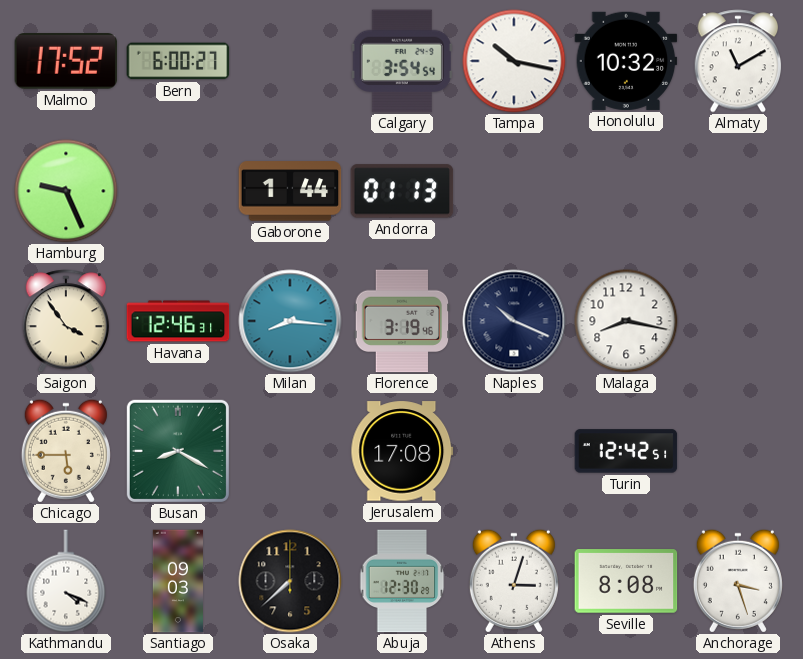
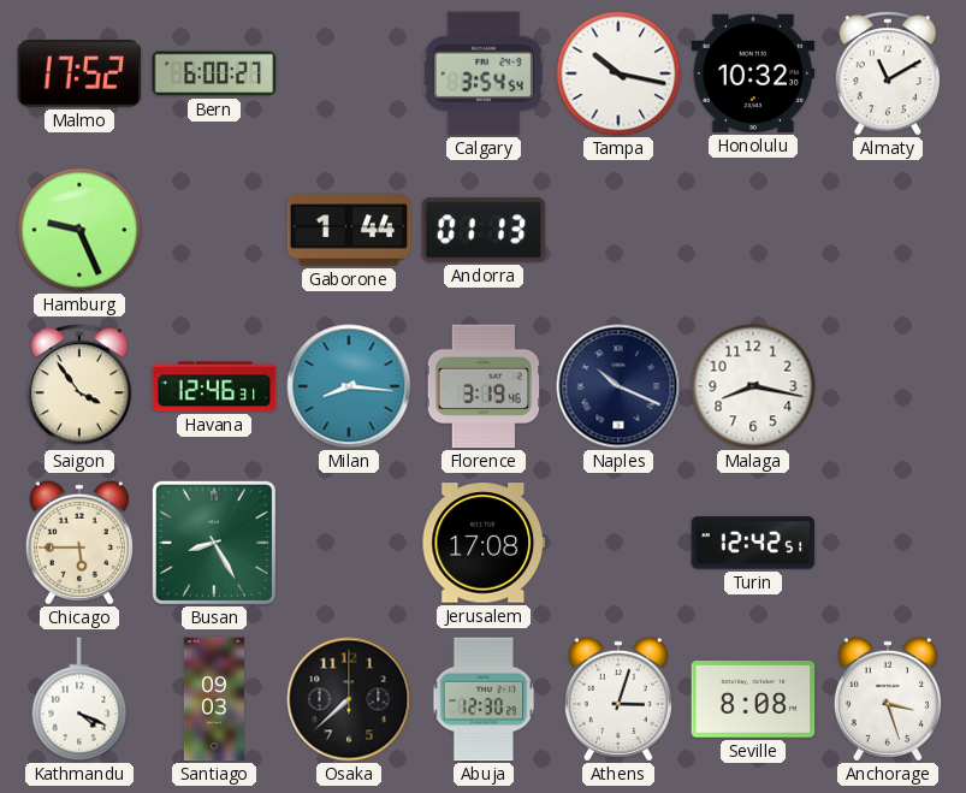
Busan: 8:20 -> 8:25
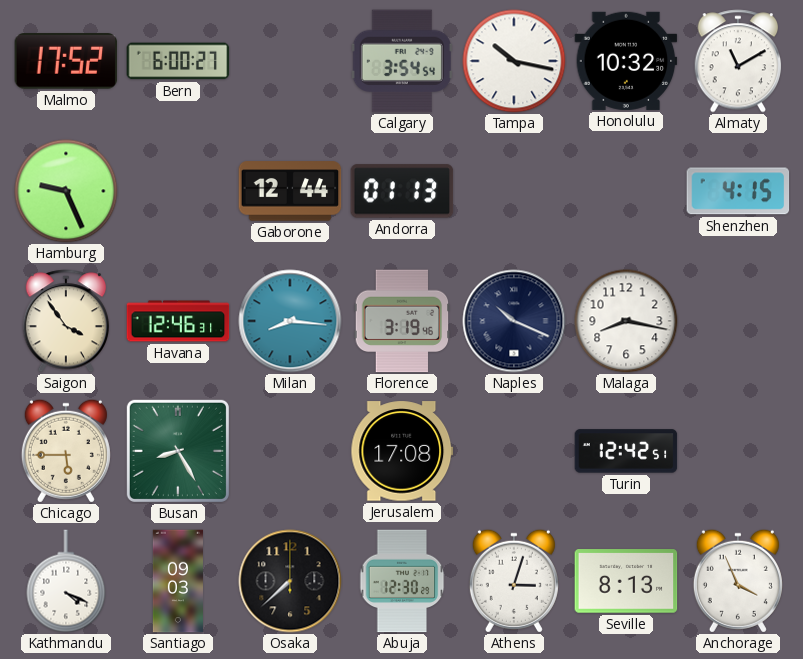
Gaborone: 1:44 -> 12:44
Shenzhen: none -> 4:15
Seville: 8:08 -> 8:13
Anchorage: 3:27 -> 3:56
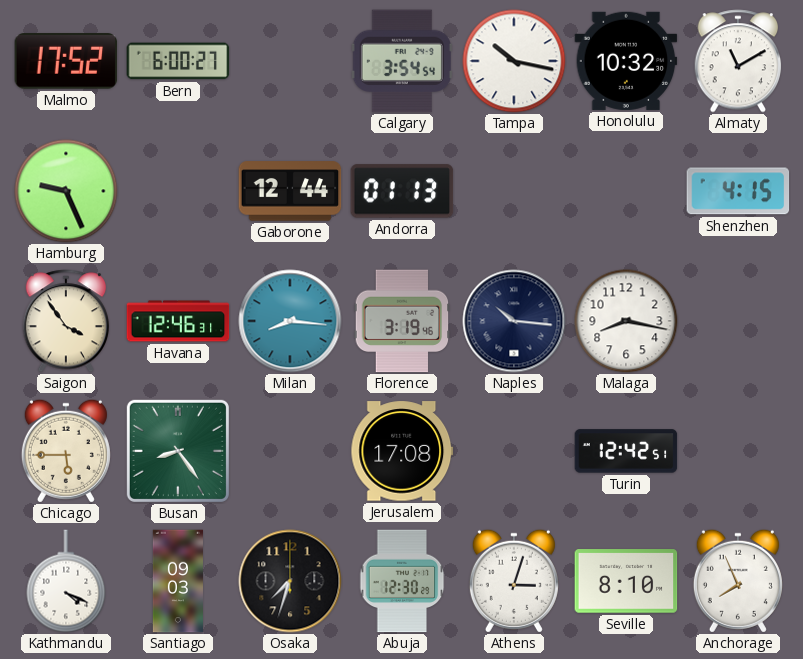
Naples: 10:19 -> 10:16
Busan: 8:25 -> 8:24
Osaka: 7:38 -> 7:33
Seville: 8:13 -> 8:10
Anchorage: 3:56 -> 7:56
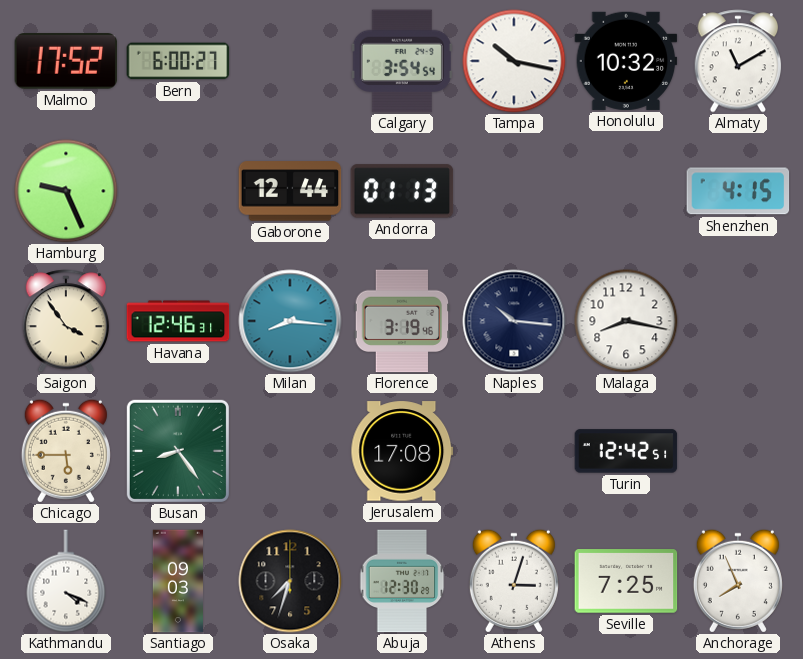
Seville: 8:10 -> 7:25
